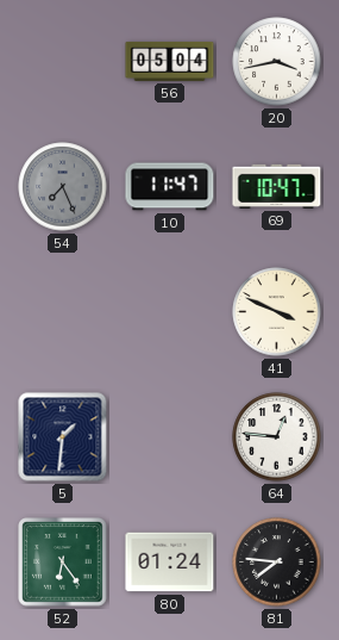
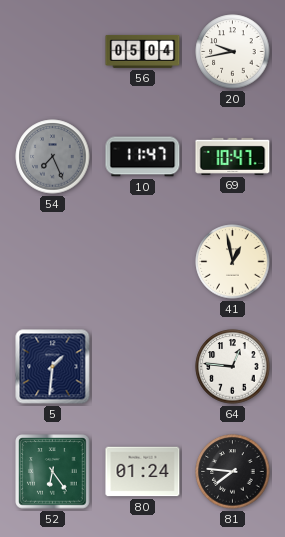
20: 3:43 -> 9:43
41: 3:49 -> 12:58
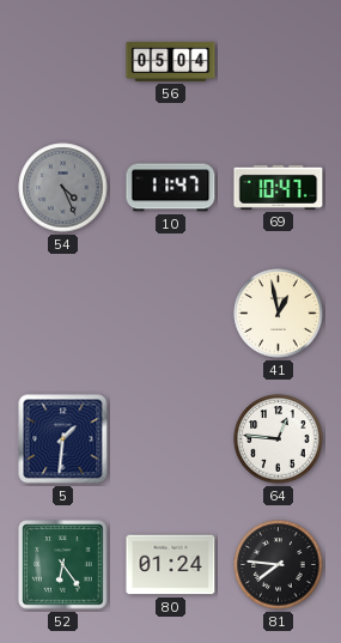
20: 9:43 -> none
54: 7:26 -> 4:26
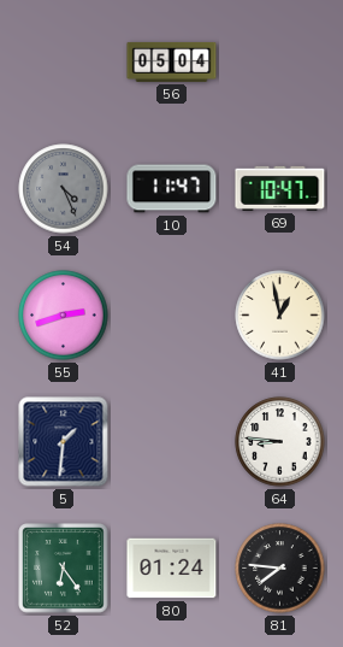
55: none -> 2:42
64: 12:46 -> 8:46
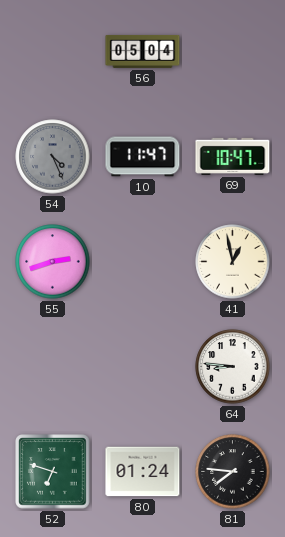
5: 1:31 -> none
52: 6:24 -> 6:48
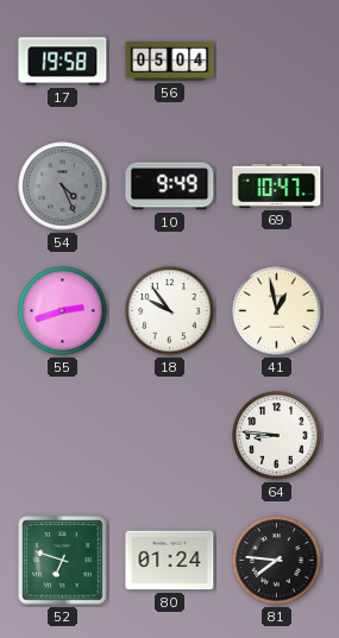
17: none -> 19:58
10: 11:47 -> 9:49
18: none -> 9:54
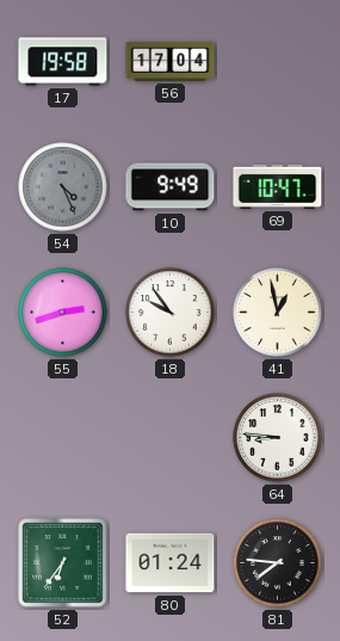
56: 05:04 -> 17:04
52: 6:48 -> 6:36
